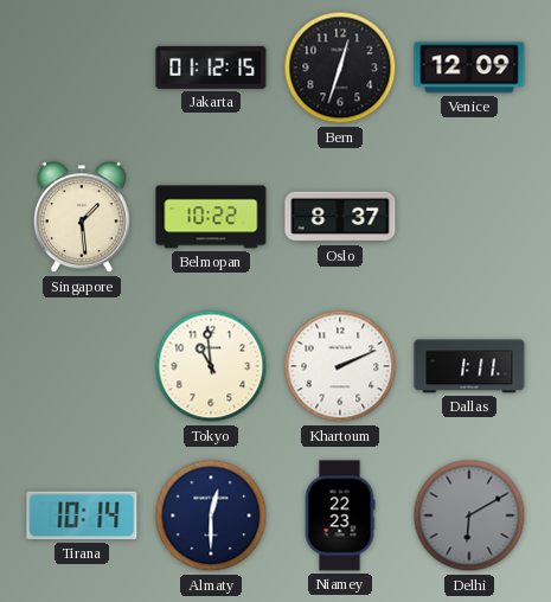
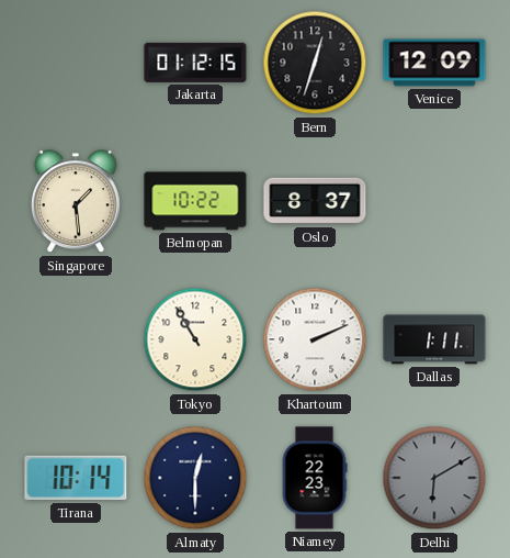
Tokyo: 10:59 -> 10:55
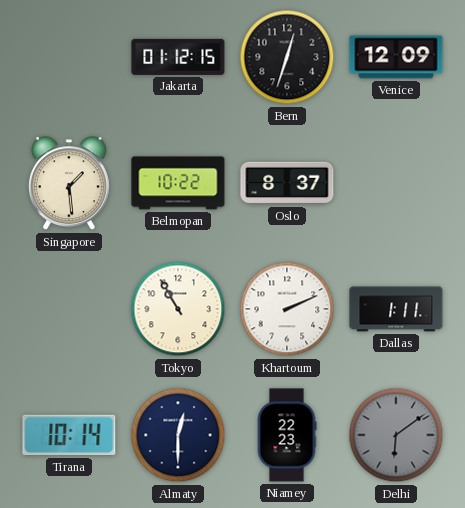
Delhi: 6:10 -> 6:09
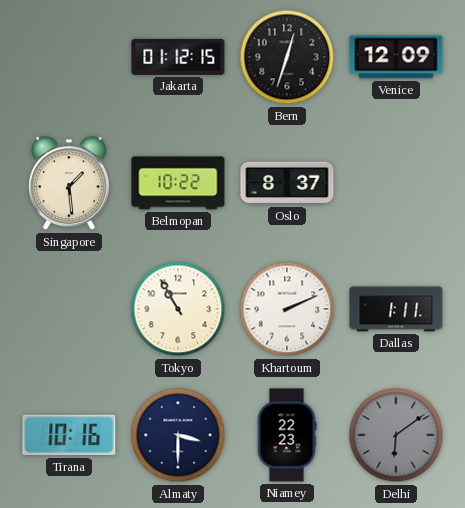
Tirana: 10:14 -> 10:16
Almaty: 12:30 -> 3:30
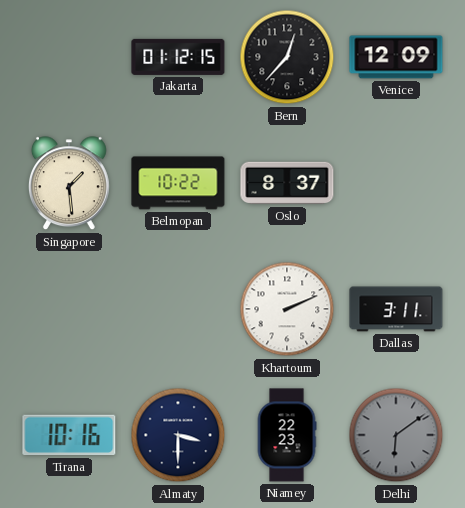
Bern: 12:33 -> 12:37
Tokyo: 10:55 -> none
Dallas: 1:11 -> 3:11
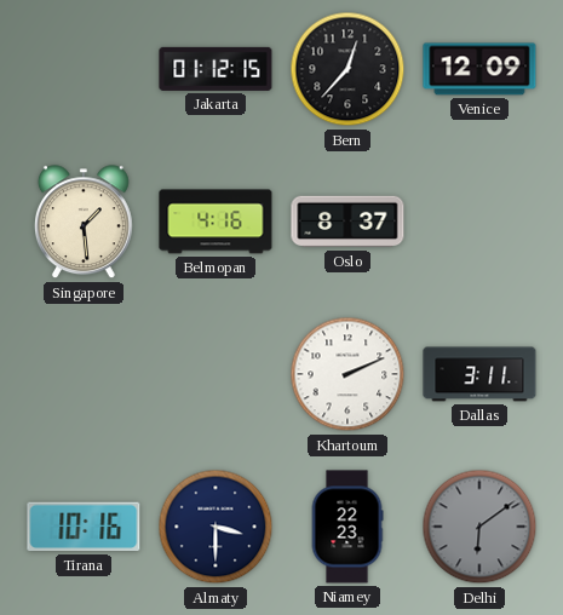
Belmopan: 10:22 -> 4:16
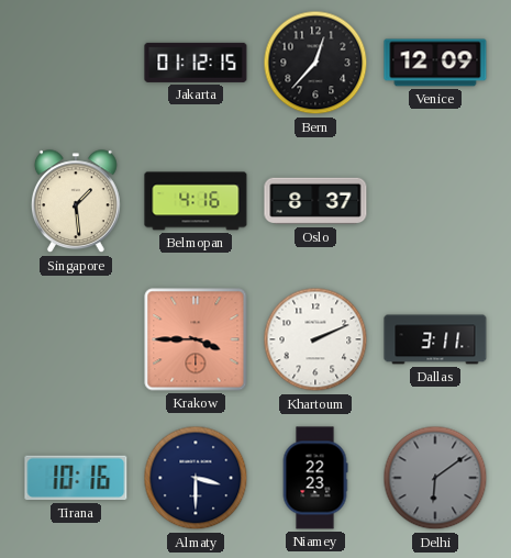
Krakow: none -> 3:45
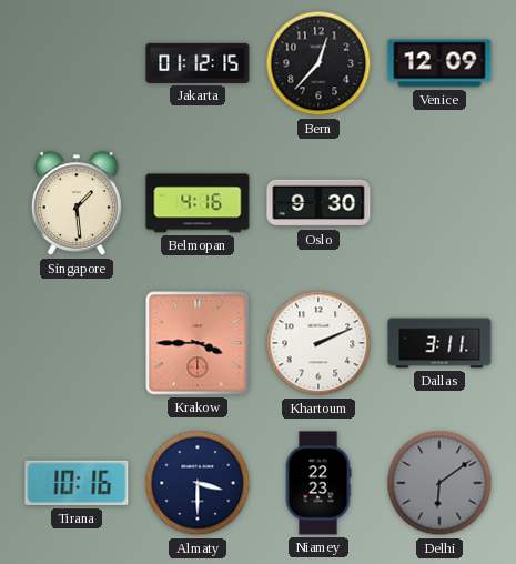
Oslo: 8:37 -> 9:30
